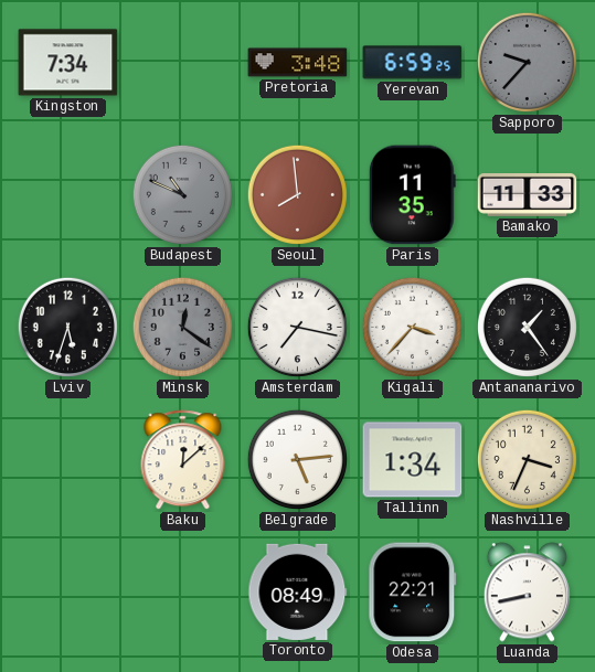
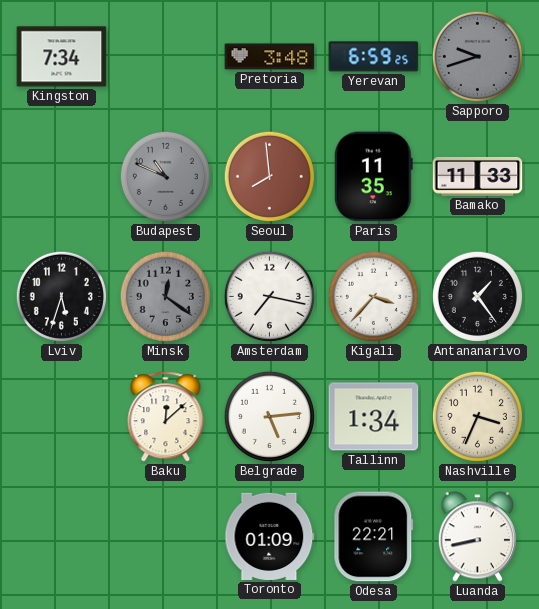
Sapporo: 9:37 -> 9:42
Toronto: 08:49 -> 01:09
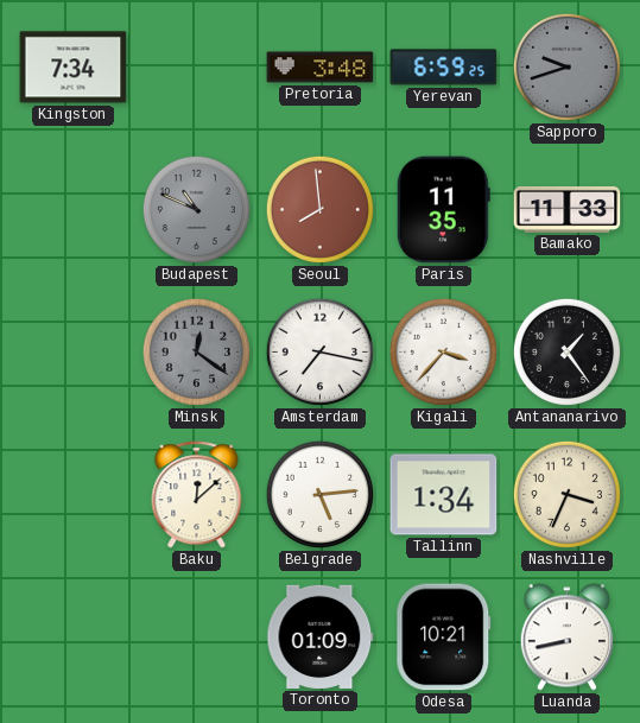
Lviv: 5:33 -> none
Odesa: 22:21 -> 10:21
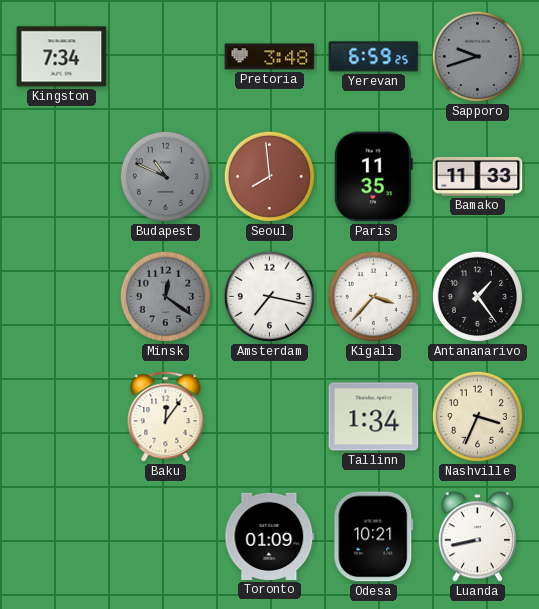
Baku: 12:08 -> 12:06
Belgrade: 5:14 -> none
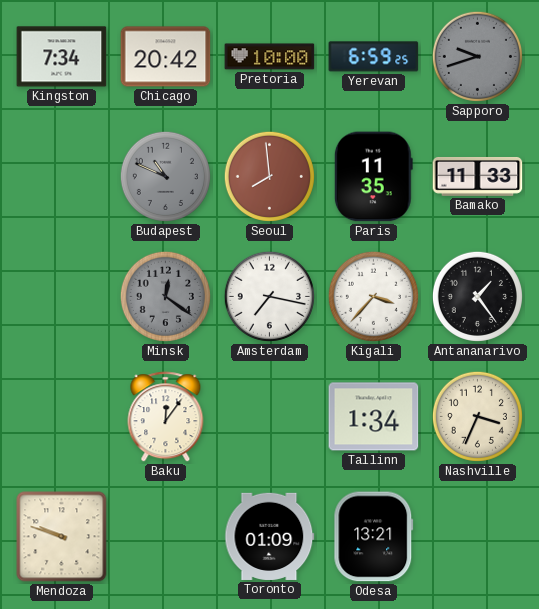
Chicago: none -> 20:42
Pretoria: 3:48 -> 10:00
Mendoza: none -> 9:48
Odesa: 10:21 -> 13:21
Luanda: 8:43 -> none
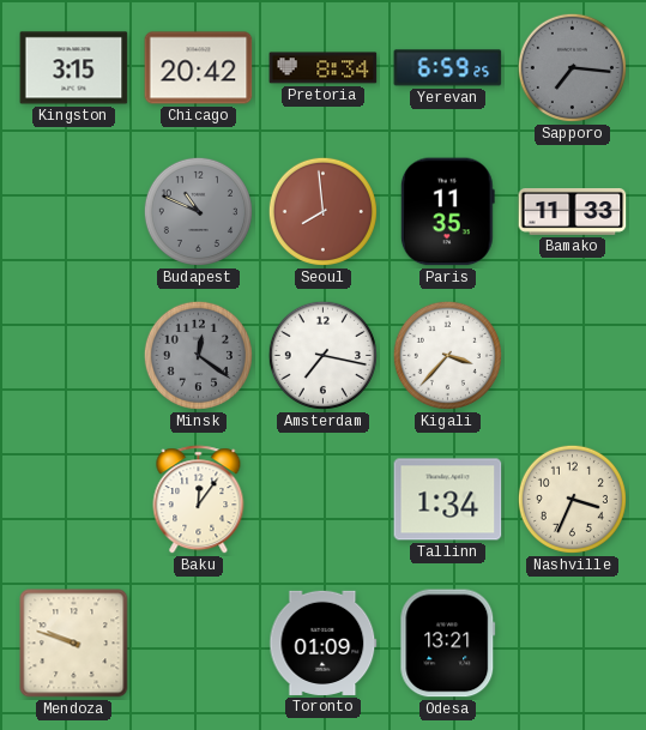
Kingston: 7:34 -> 3:15
Pretoria: 10:00 -> 8:34
Sapporo: 9:42 -> 7:16
Antananarivo: 1:24 -> none
